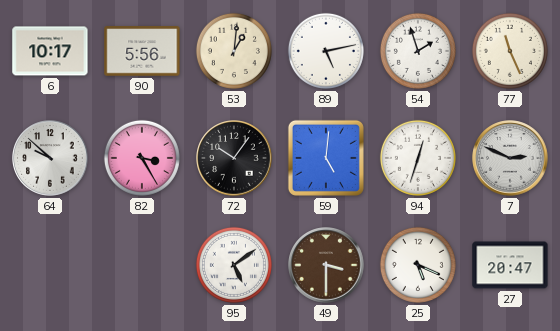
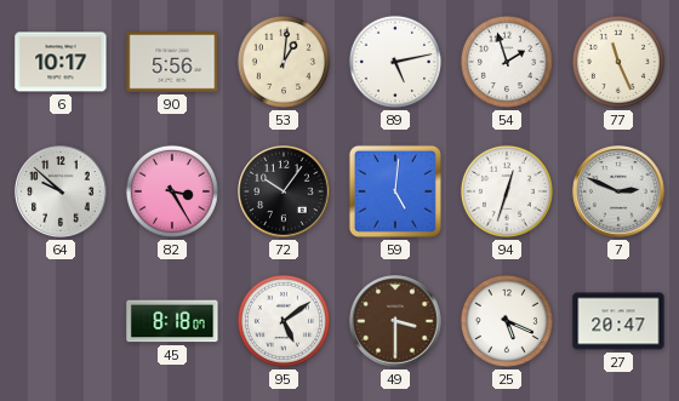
45: none -> 8:18
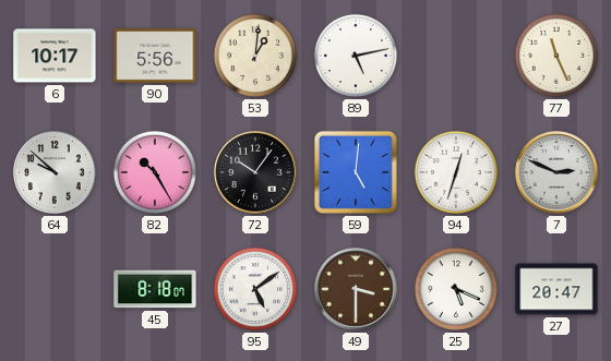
54: 1:57 -> none
82: 3:25 -> 10:25
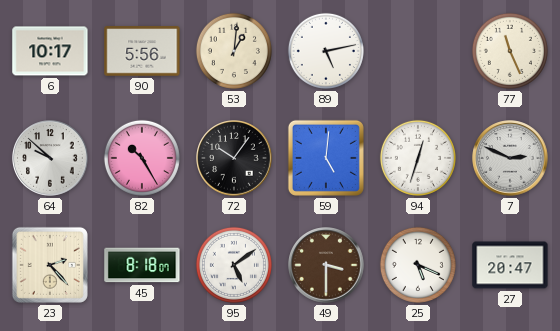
23: none -> 2:23
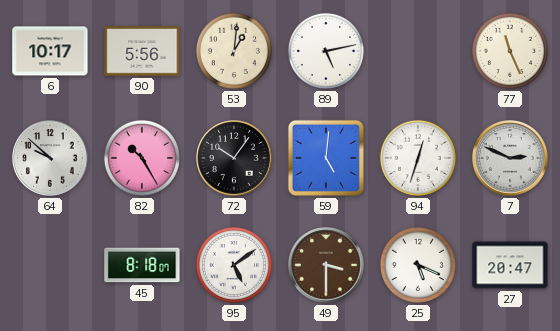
23: 2:23 -> none
